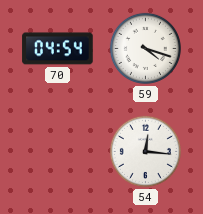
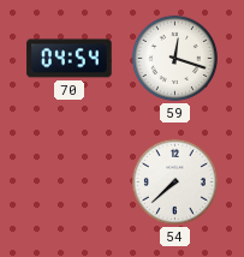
59: 4:18 -> 12:18
54: 12:16 -> 7:38
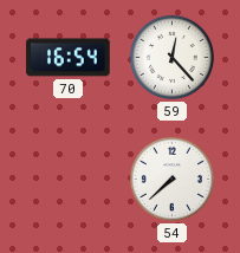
70: 04:54 -> 16:54
59: 12:18 -> 12:23
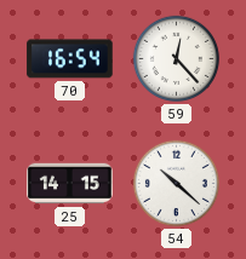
25: none -> 14:15
54: 7:38 -> 10:22
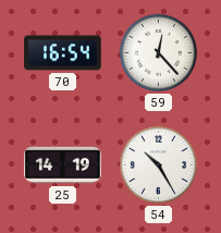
25: 14:15 -> 14:19
54: 10:22 -> 10:25
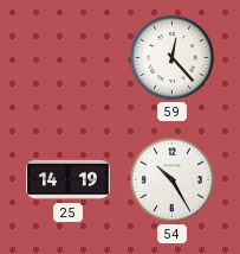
70: 16:54 -> none
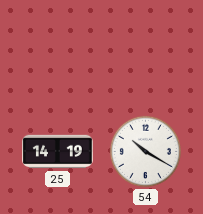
59: 12:23 -> none
54: 10:25 -> 10:20
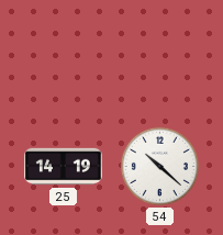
54: 10:20 -> 10:22
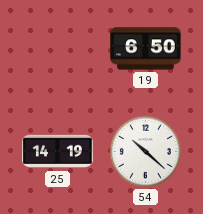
19: none -> 6:50
